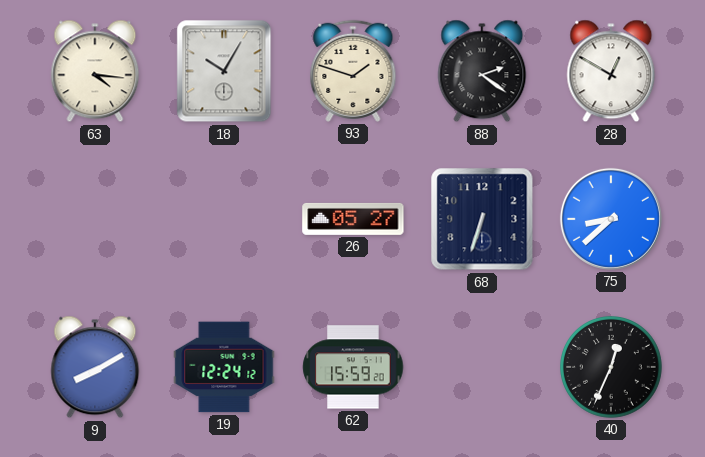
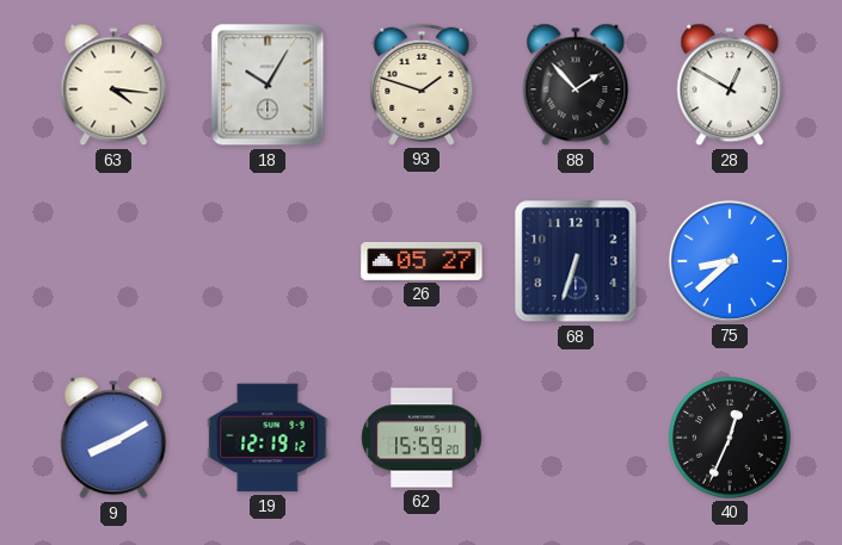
88: 2:21 -> 1:53
19: 12:24 -> 12:19
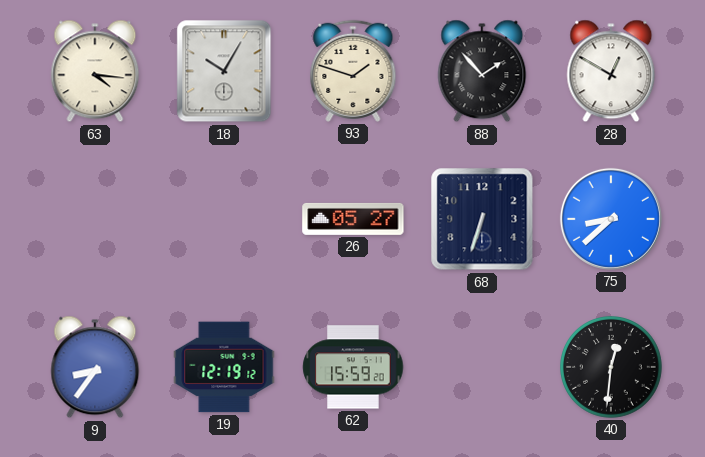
9: 8:10 -> 8:36
40: 12:34 -> 12:31
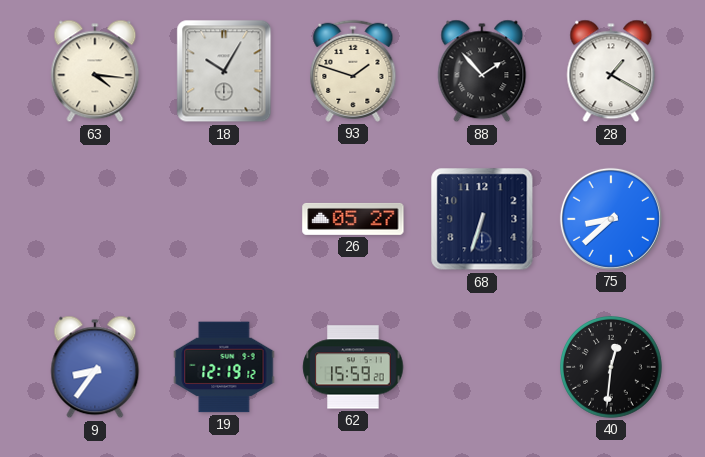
28: 12:50 -> 1:20
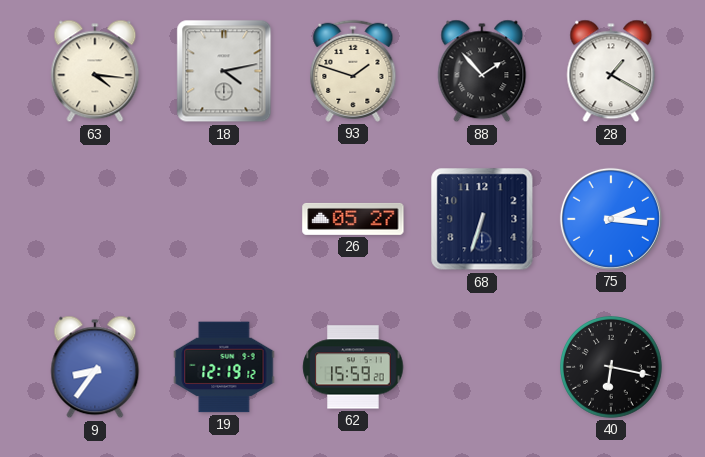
18: 10:05 -> 4:13
75: 8:38 -> 2:16
40: 12:31 -> 6:17
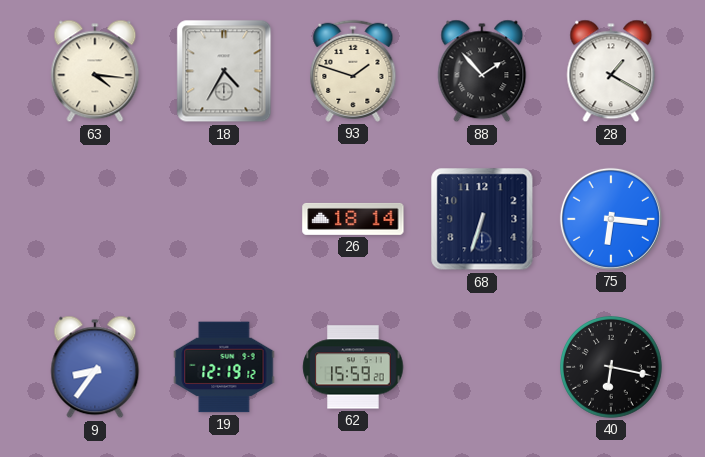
18: 4:13 -> 4:35
26: 05:27 -> 18:14
75: 2:16 -> 6:16
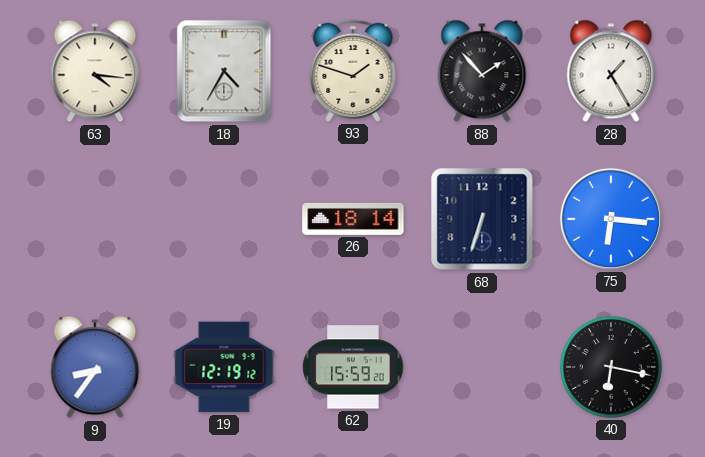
28: 1:20 -> 1:25
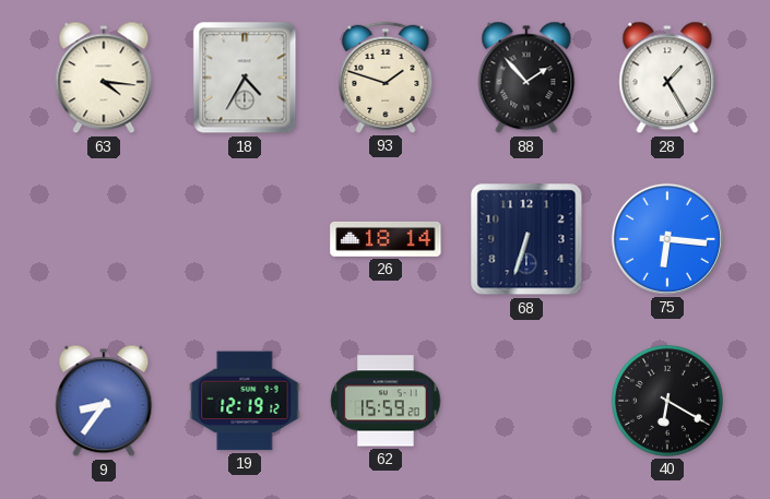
40: 6:17 -> 6:20
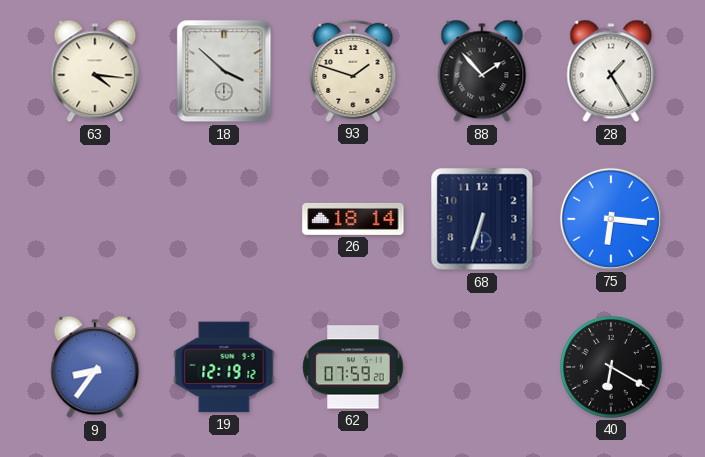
18: 4:35 -> 3:52
62: 15:59 -> 07:59
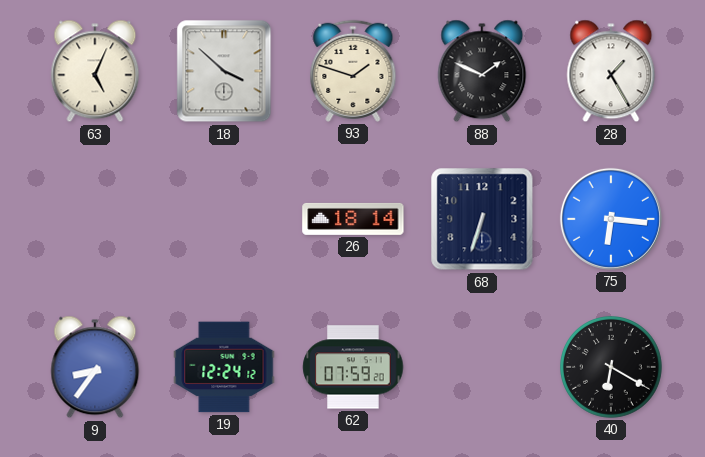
63: 4:16 -> 5:04
88: 1:53 -> 1:49
19: 12:19 -> 12:24
